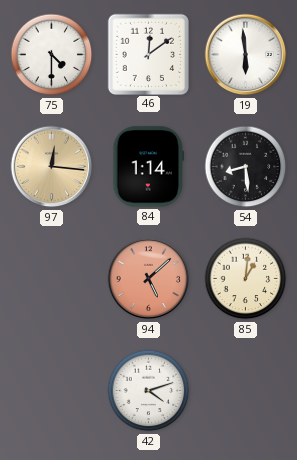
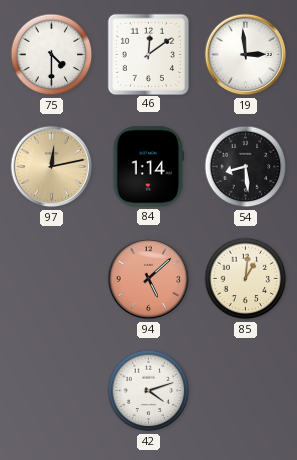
19: 5:59 -> 2:59
97: 12:16 -> 12:13
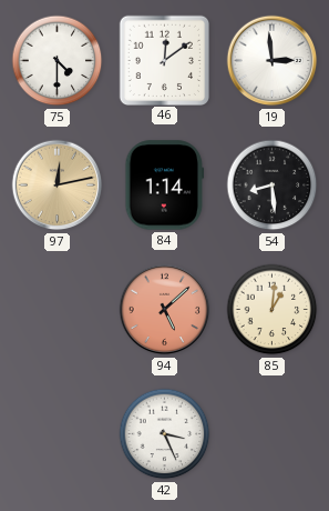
42: 4:12 -> 3:26
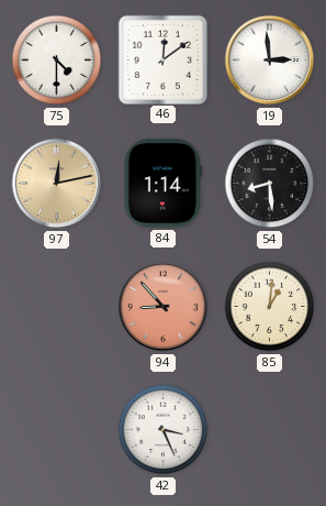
94: 5:08 -> 8:53
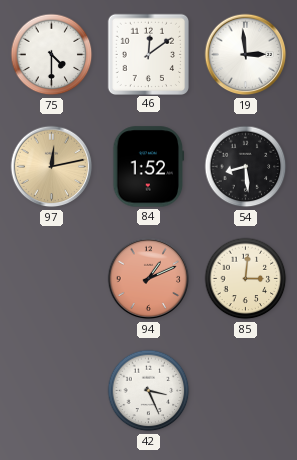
84: 1:14 -> 1:52
94: 8:53 -> 1:11
85: 1:01 -> 3:01
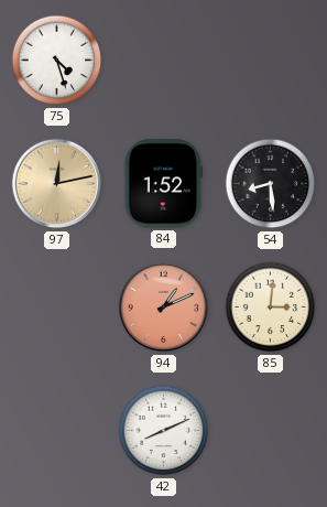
75: 4:30 -> 4:27
46: 12:09 -> none
19: 2:59 -> none
42: 3:26 -> 8:11
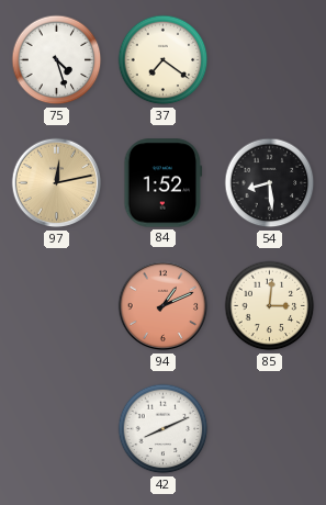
37: none -> 7:21
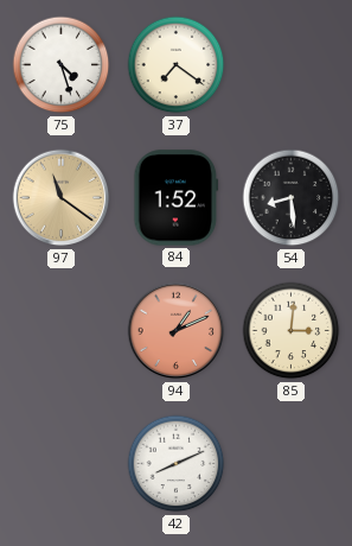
97: 12:13 -> 11:21
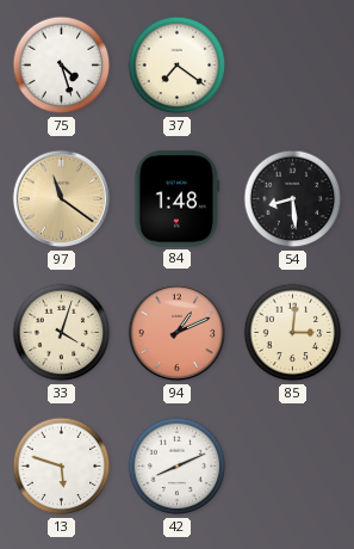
84: 1:52 -> 1:48
33: none -> 4:03
13: none -> 5:48
